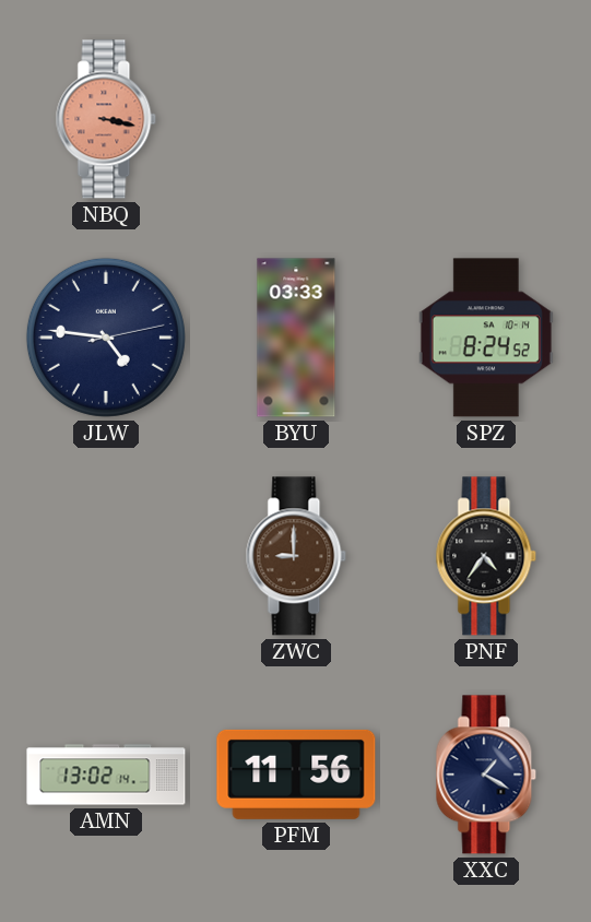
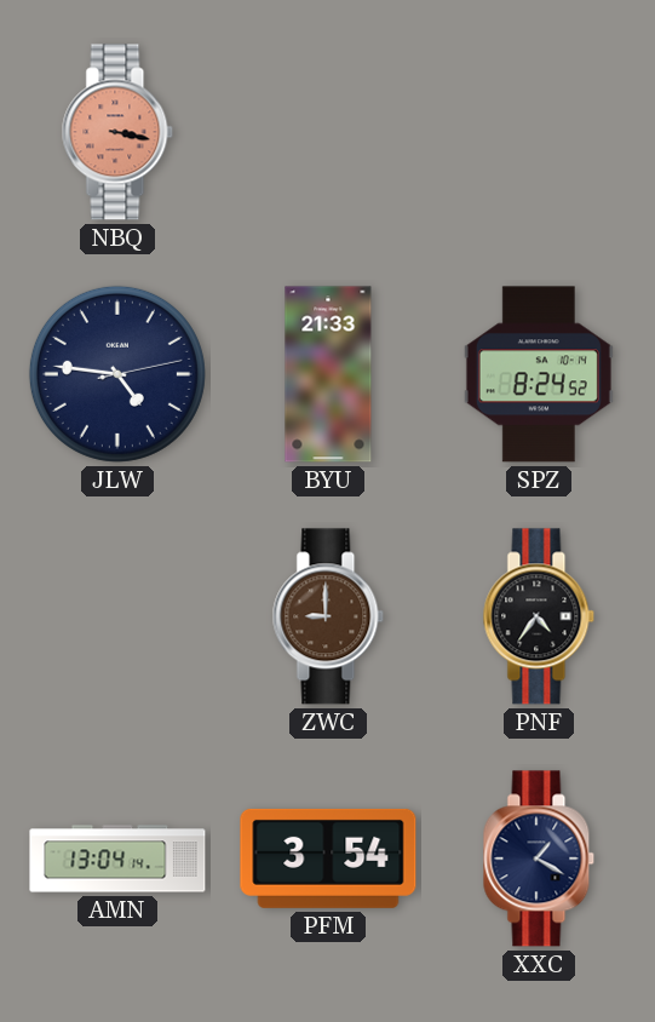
BYU: 03:33 -> 21:33
AMN: 13:02 -> 13:04
PFM: 11:56 -> 3:54
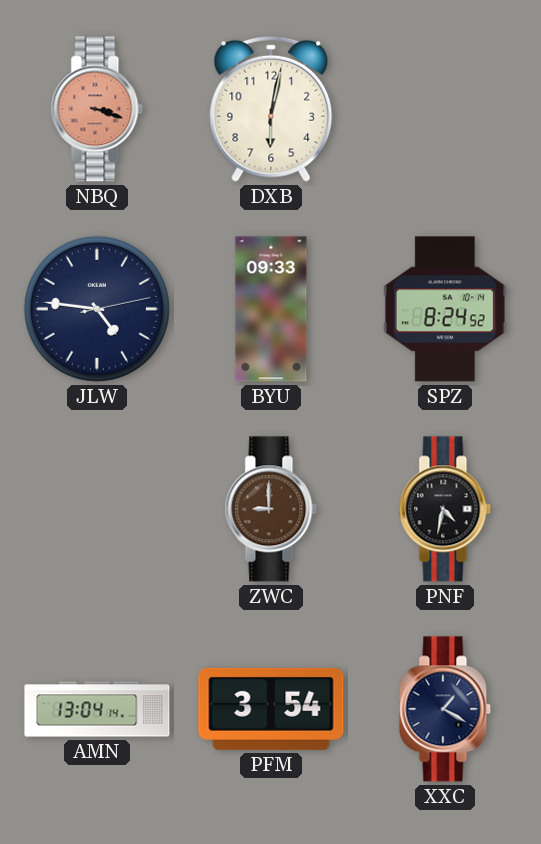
NBQ: 3:17 -> 3:18
DXB: none -> 6:02
BYU: 21:33 -> 09:33
PNF: 4:36 -> 4:32
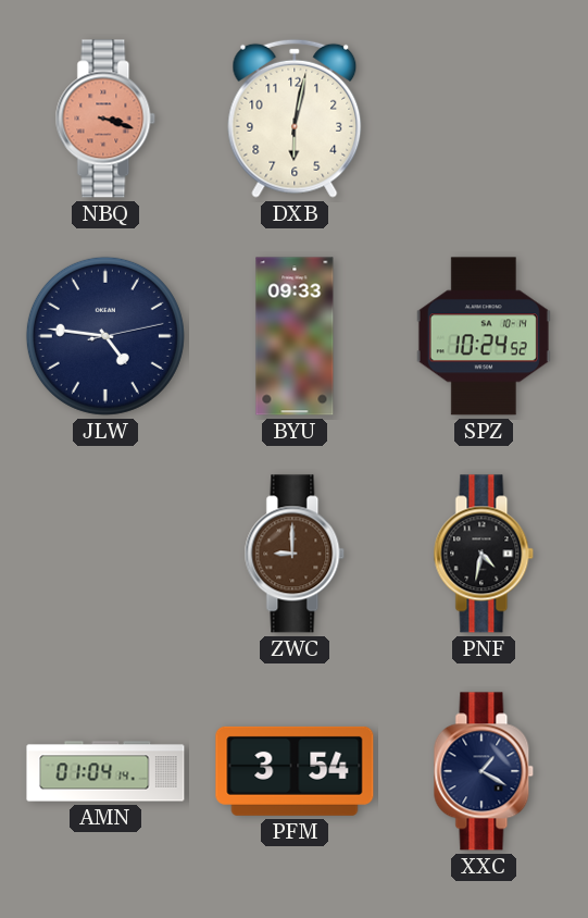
SPZ: 8:24 -> 10:24
AMN: 13:04 -> 01:04
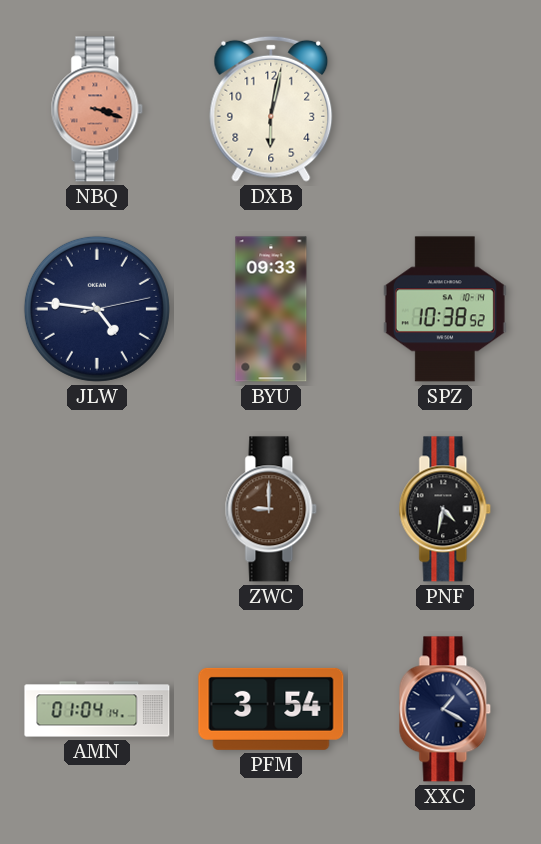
SPZ: 10:24 -> 10:38
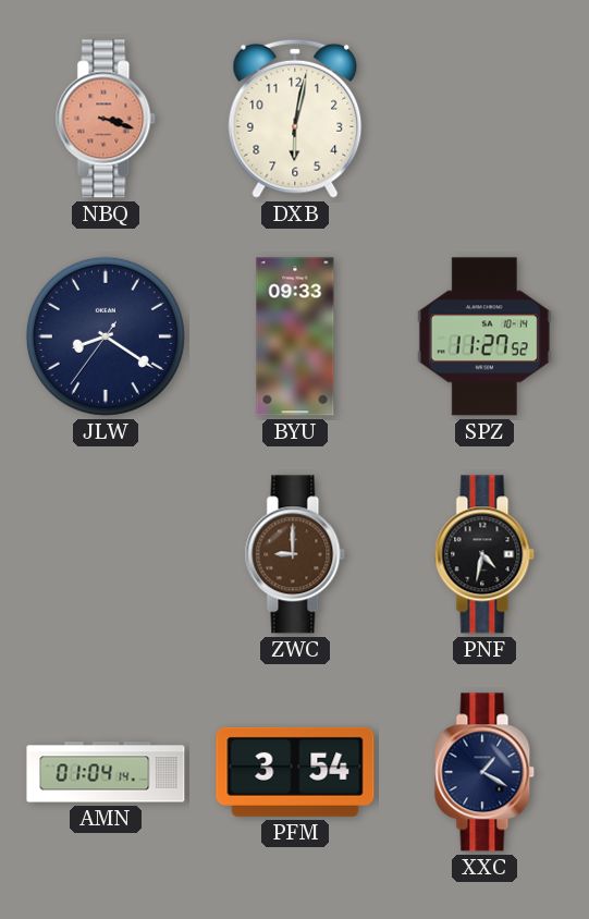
JLW: 4:46 -> 8:20
SPZ: 10:38 -> 11:27
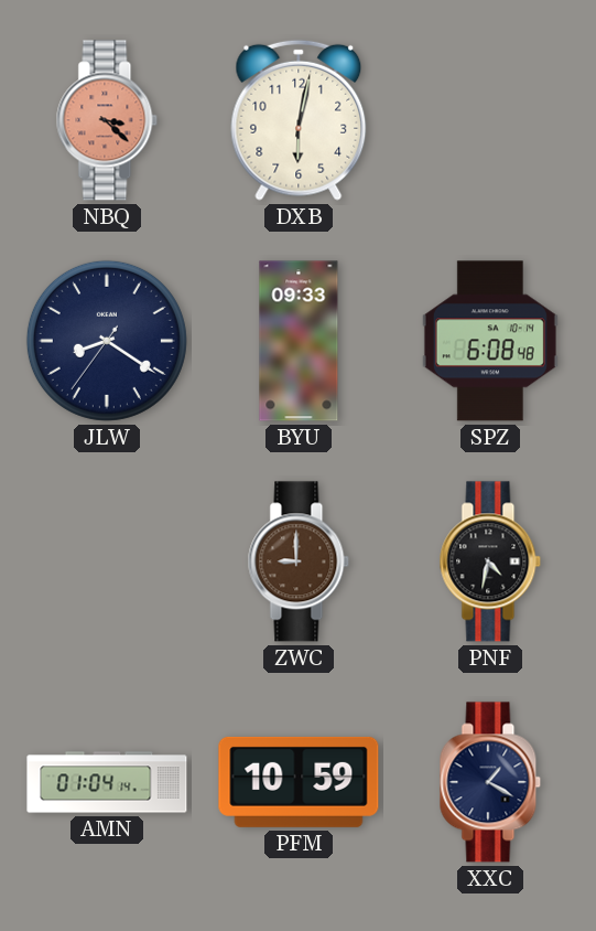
NBQ: 3:18 -> 3:22
SPZ: 11:27 -> 6:08
PFM: 3:54 -> 10:59
